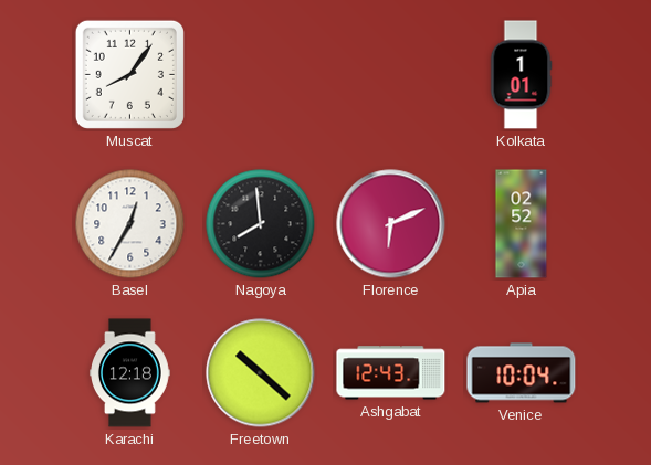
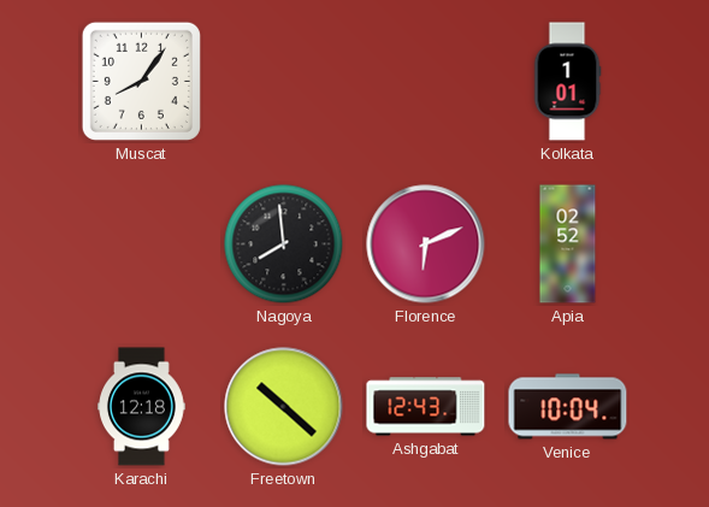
Basel: 12:35 -> none
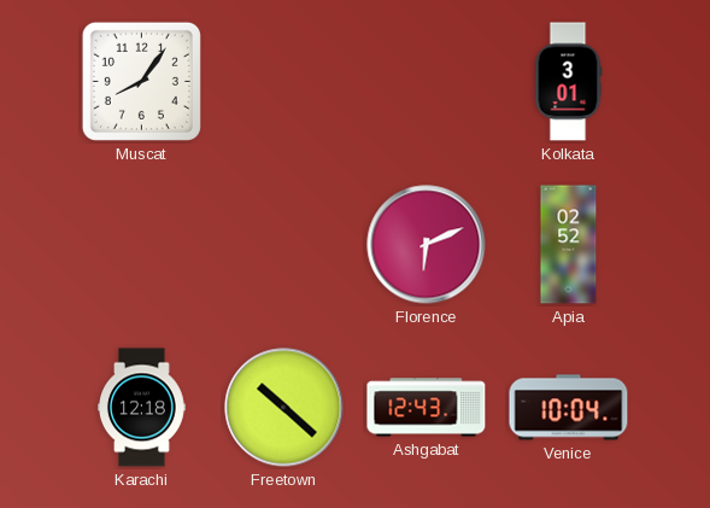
Kolkata: 1:01 -> 3:01
Nagoya: 7:59 -> none
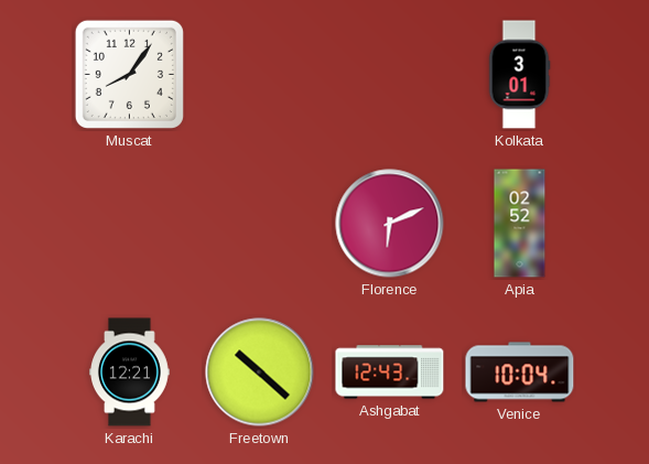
Karachi: 12:18 -> 12:21
